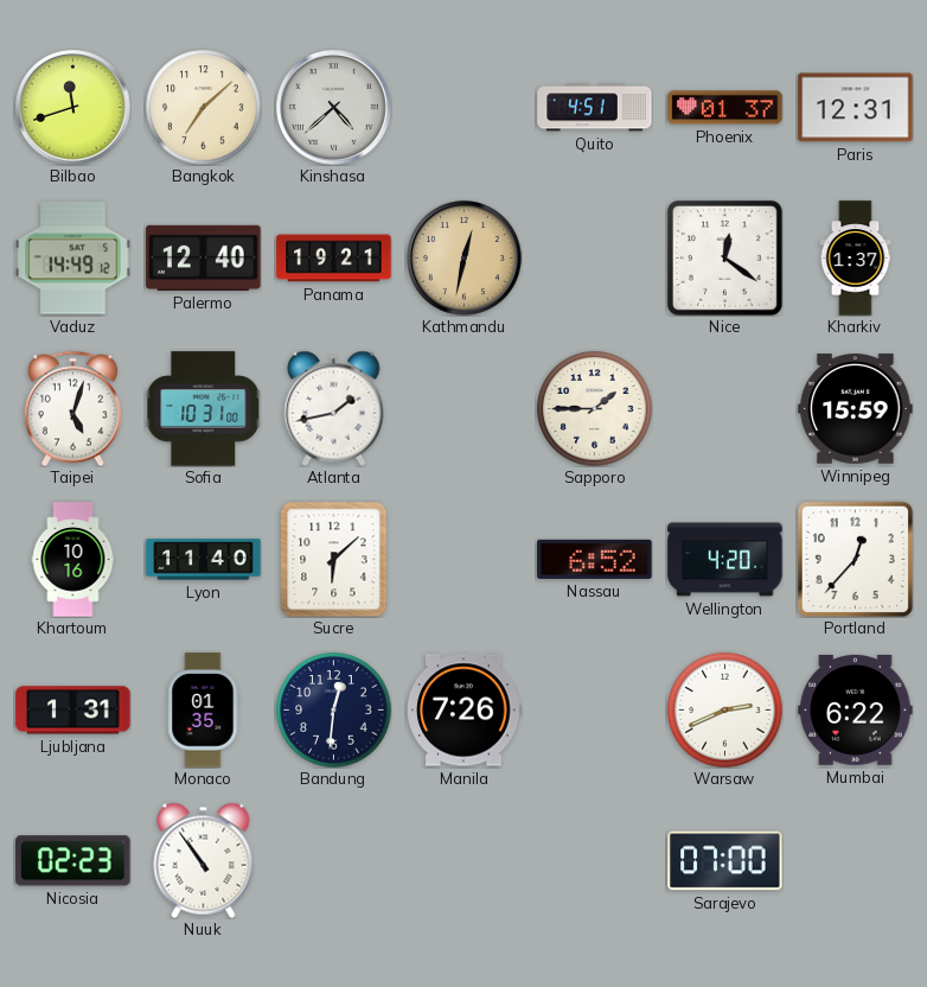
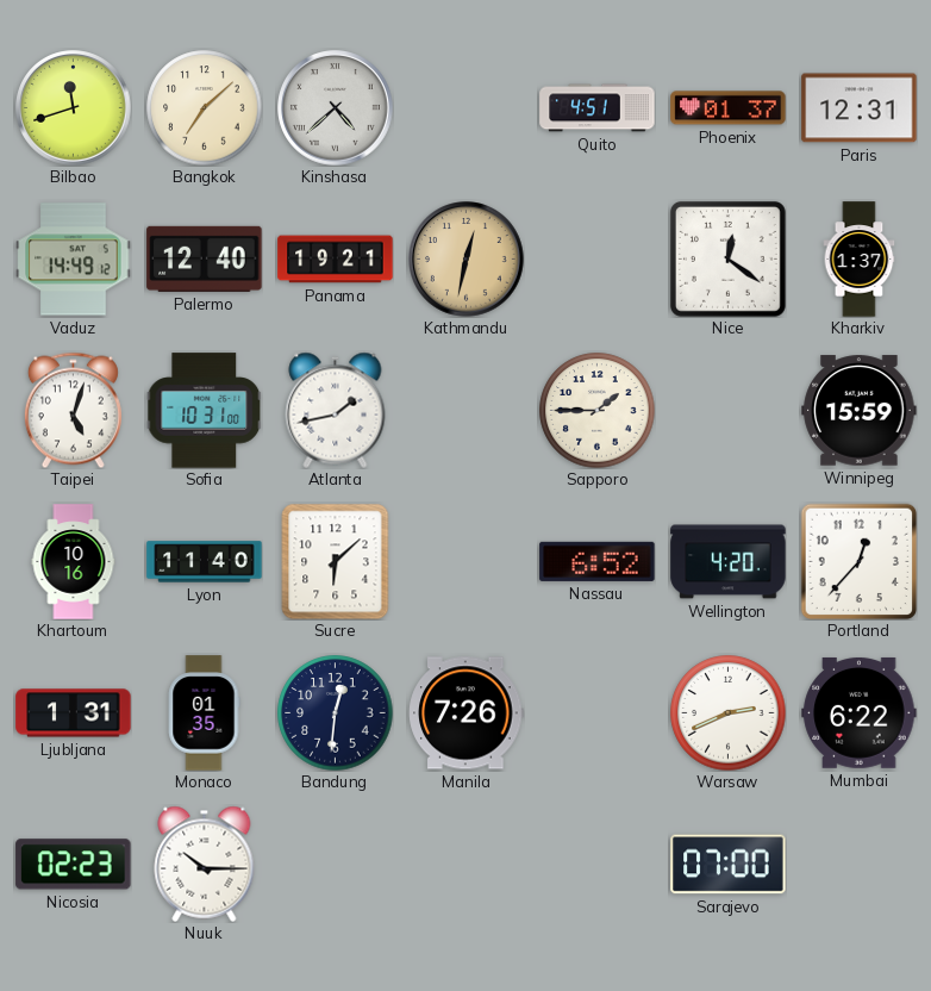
Nuuk: 10:54 -> 10:15
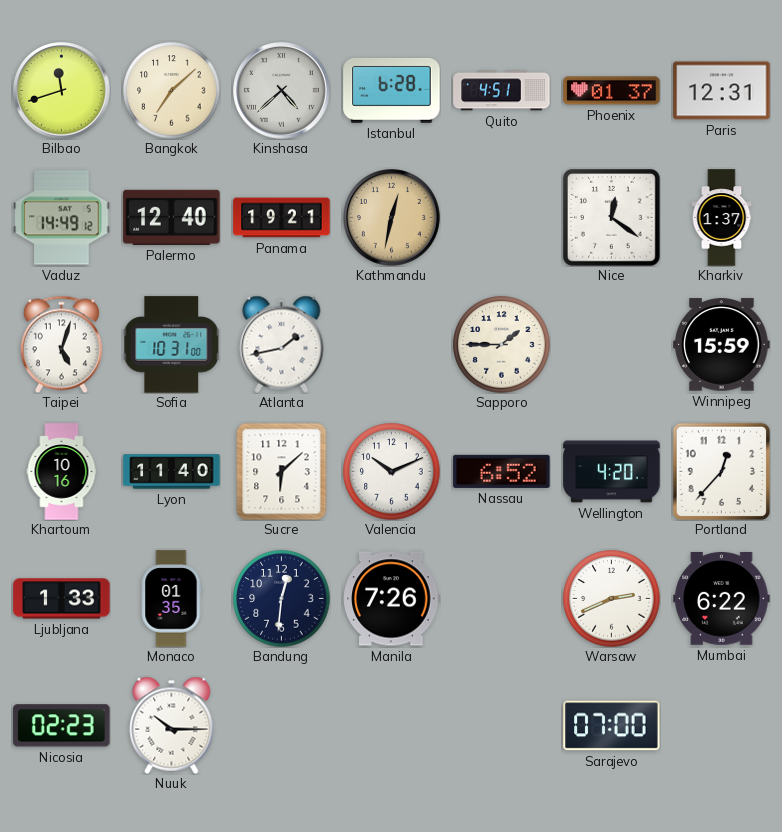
Istanbul: none -> 6:28
Valencia: none -> 10:11
Ljubljana: 1:31 -> 1:33
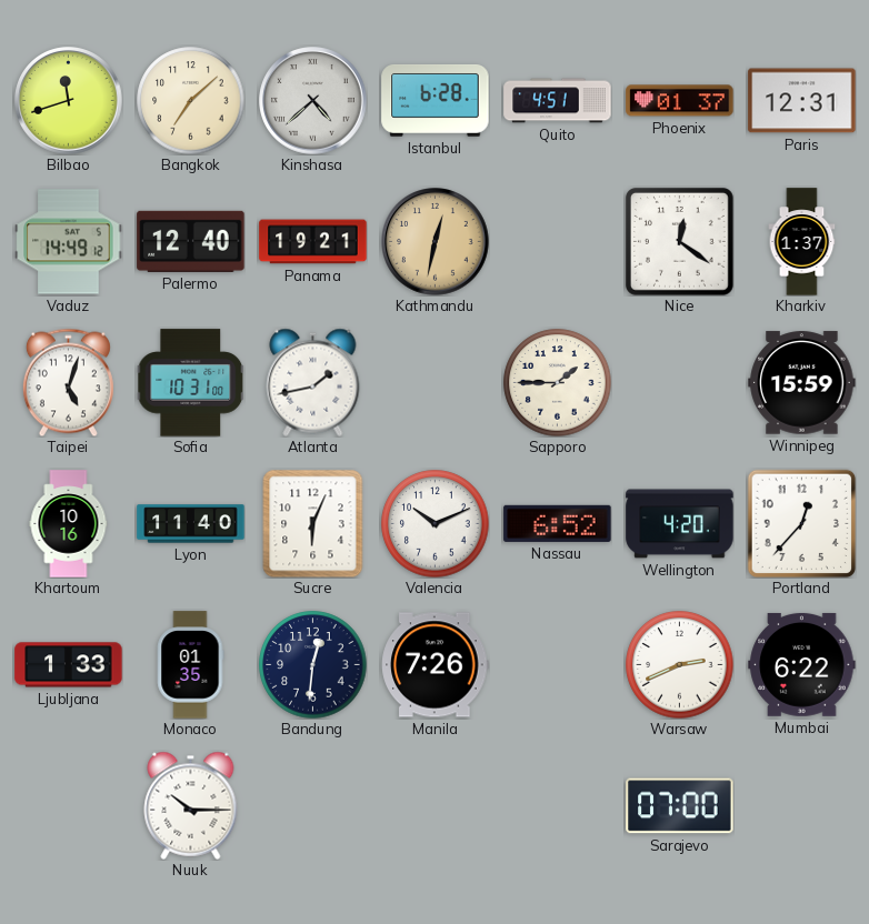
Sucre: 6:08 -> 6:04
Nicosia: 02:23 -> none
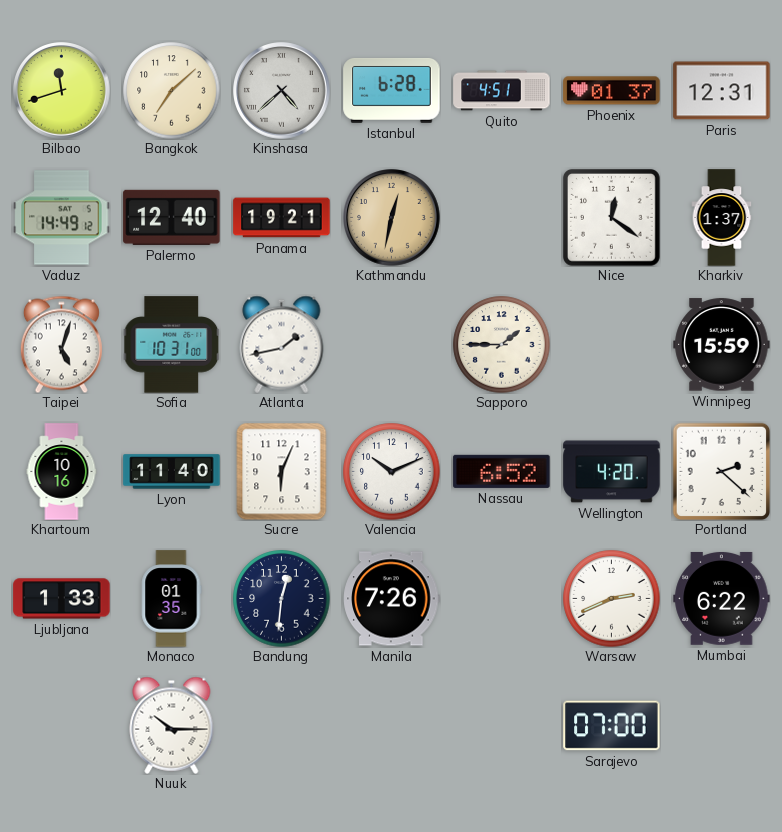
Portland: 12:37 -> 2:22
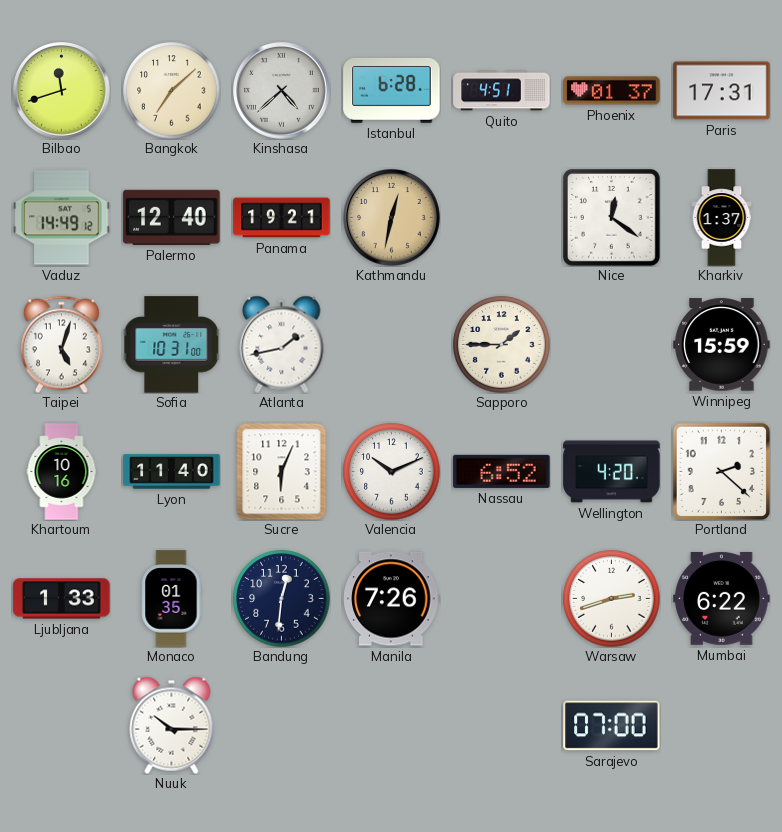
Paris: 12:31 -> 17:31
Warsaw: 2:41 -> 2:42
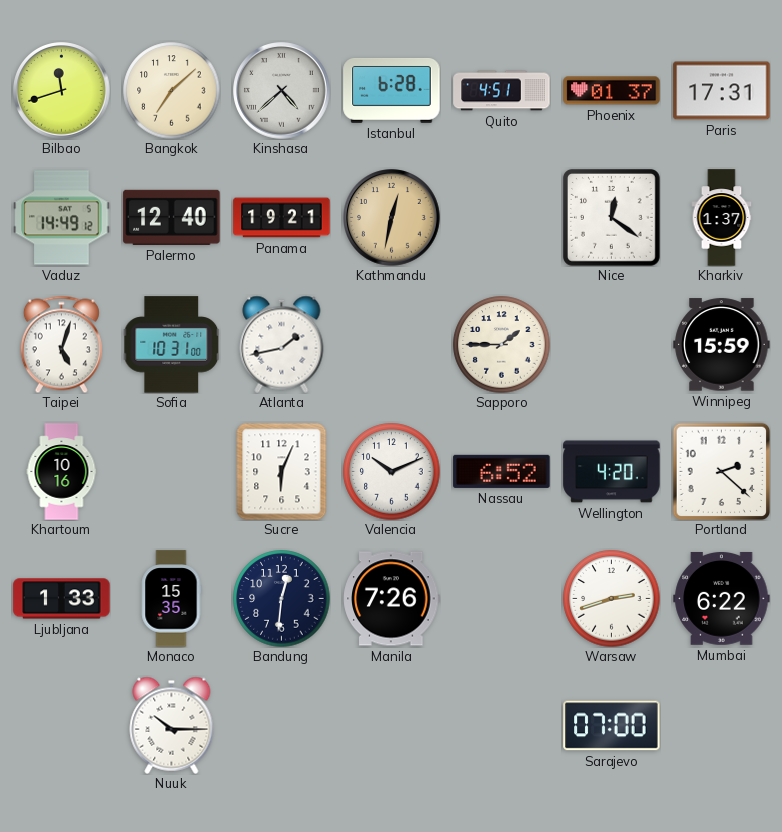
Lyon: 11:40 -> none
Monaco: 01:35 -> 15:35
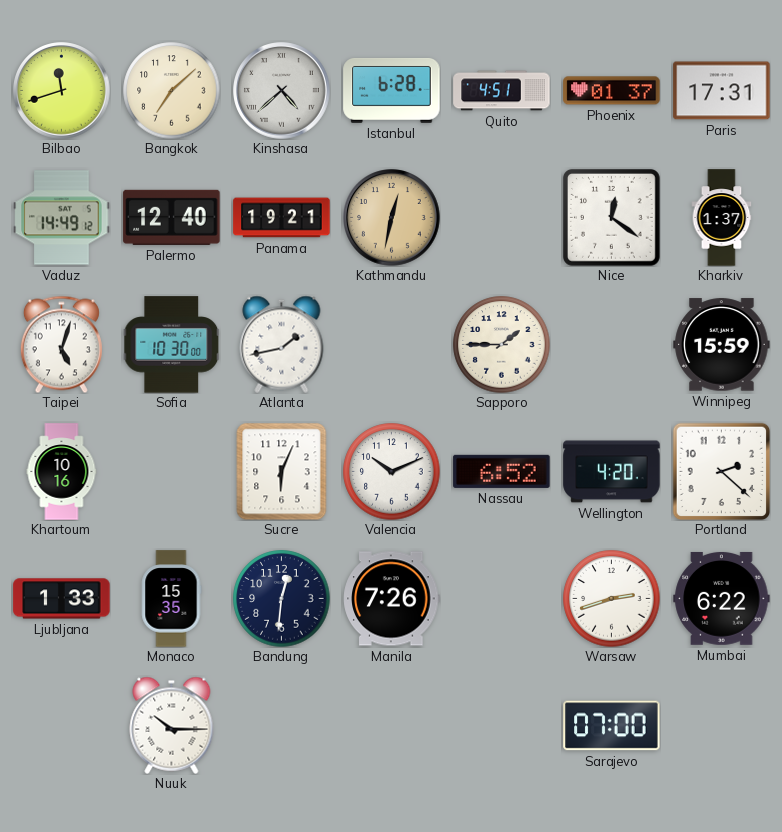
Sofia: 10:31 -> 10:30
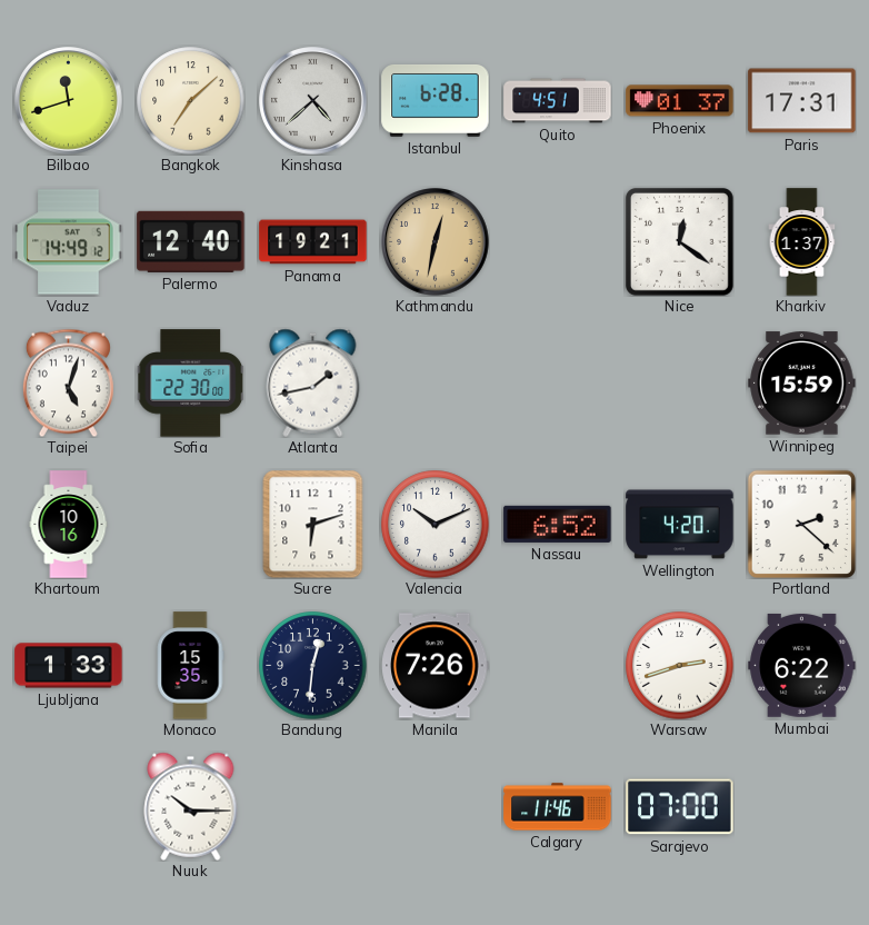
Sofia: 10:30 -> 22:30
Sapporo: 1:45 -> none
Sucre: 6:04 -> 6:12
Calgary: none -> 11:46
